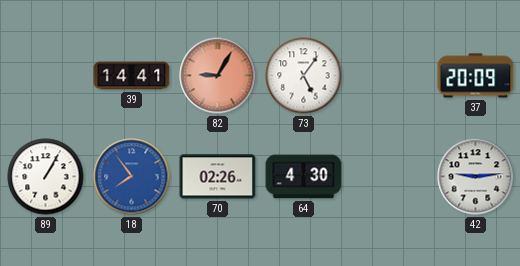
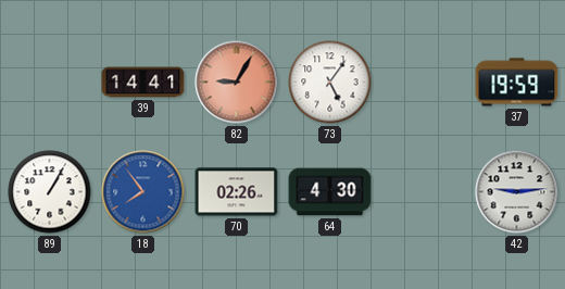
37: 20:09 -> 19:59
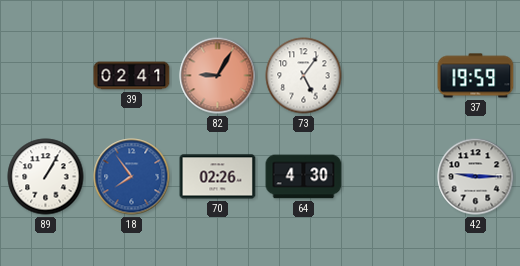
39: 14:41 -> 02:41
42: 9:14 -> 9:15
